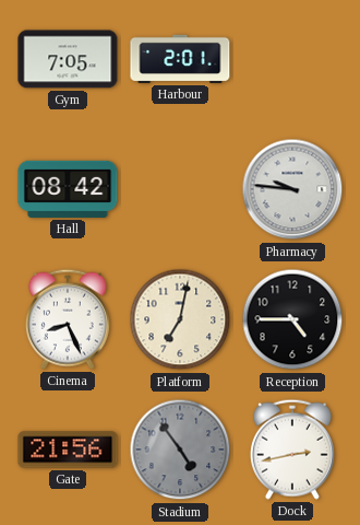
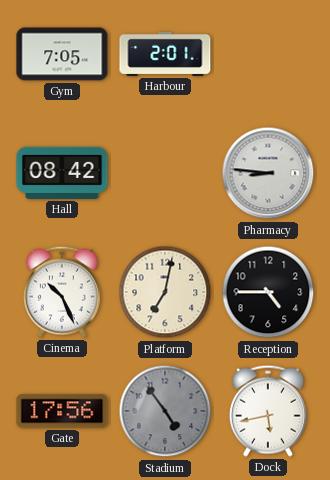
Pharmacy: 9:46 -> 8:46
Cinema: 8:26 -> 10:26
Gate: 21:56 -> 17:56
Dock: 2:43 -> 5:43
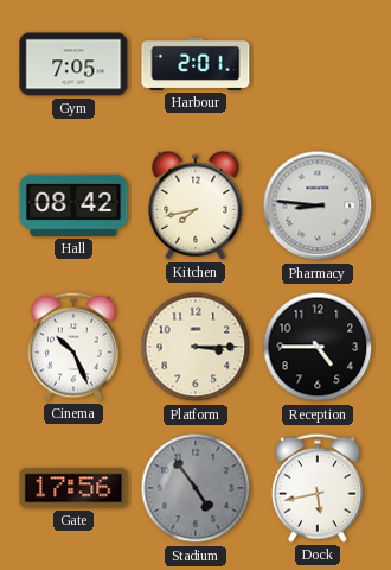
Kitchen: none -> 7:43
Platform: 7:02 -> 3:15
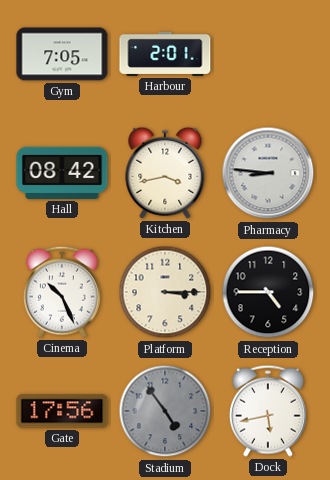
Kitchen: 7:43 -> 3:43
